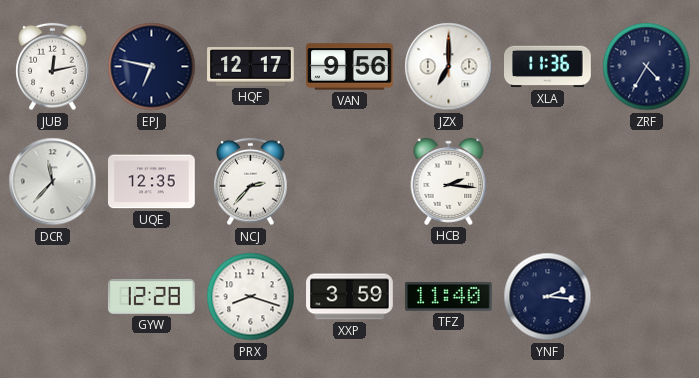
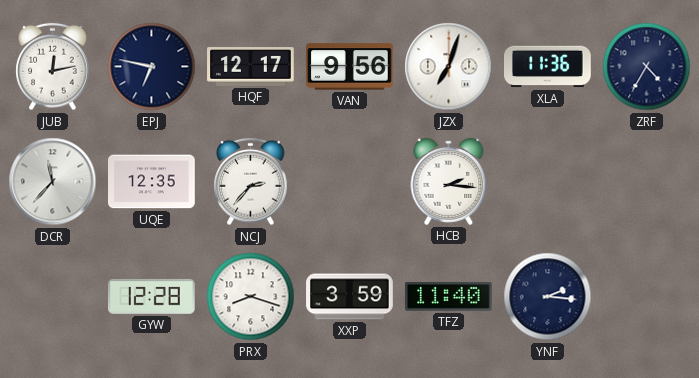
JZX: 7:00 -> 7:03
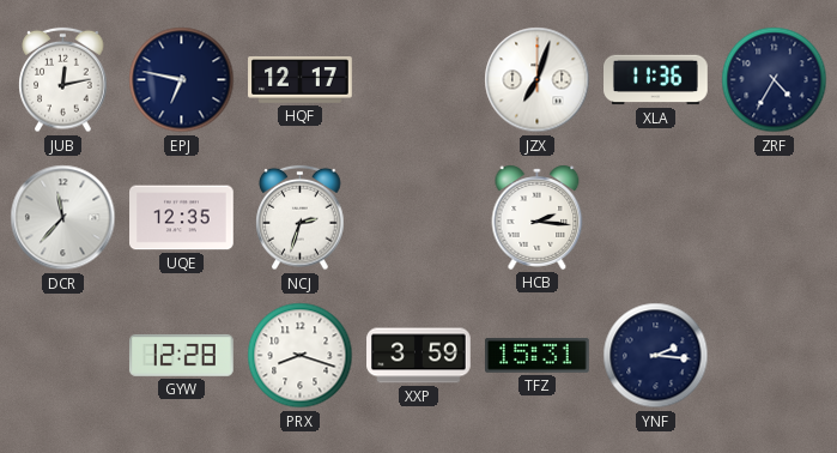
VAN: 9:56 -> none
NCJ: 2:37 -> 2:33
TFZ: 11:40 -> 15:31
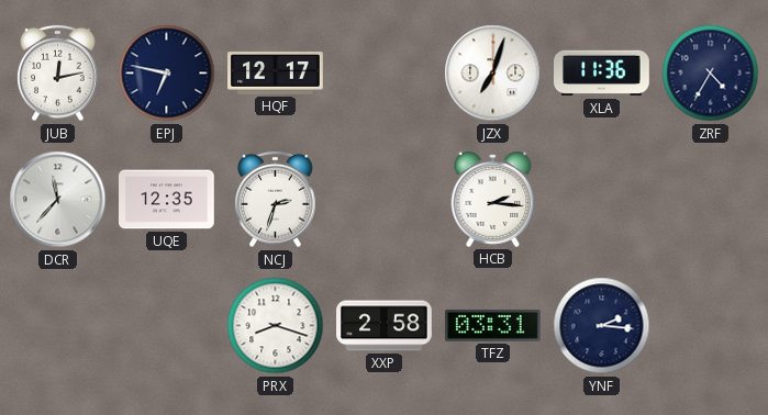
GYW: 12:28 -> none
XXP: 3:59 -> 2:58
TFZ: 15:31 -> 03:31
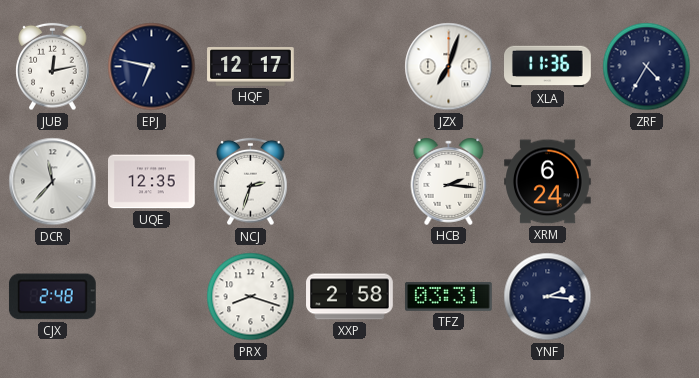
XRM: none -> 6:24
CJX: none -> 2:48
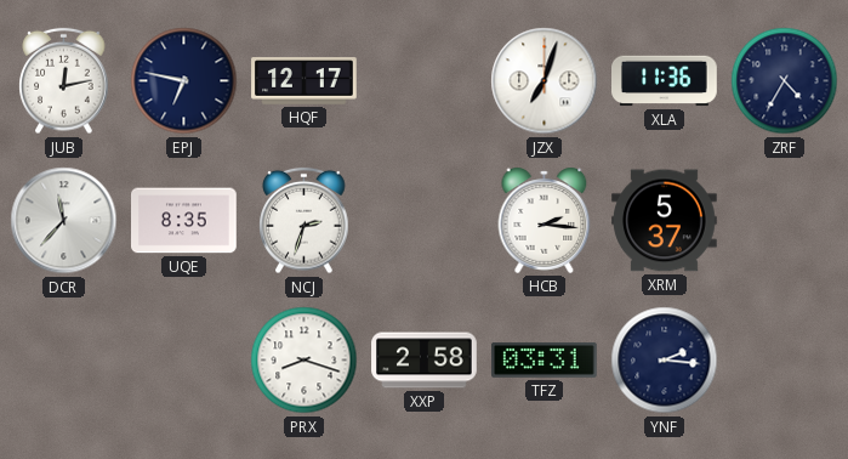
UQE: 12:35 -> 8:35
XRM: 6:24 -> 5:37
CJX: 2:48 -> none
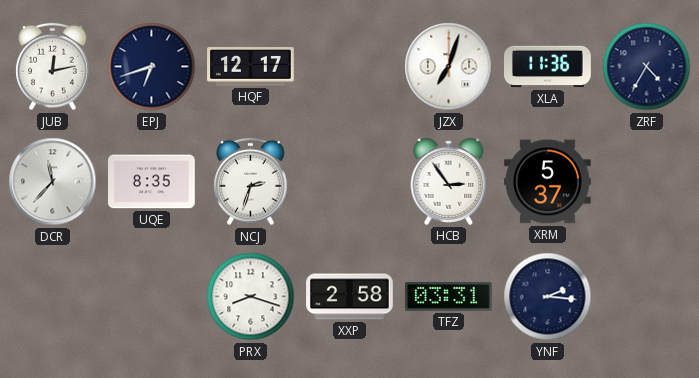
EPJ: 6:47 -> 6:42
HCB: 2:16 -> 2:54
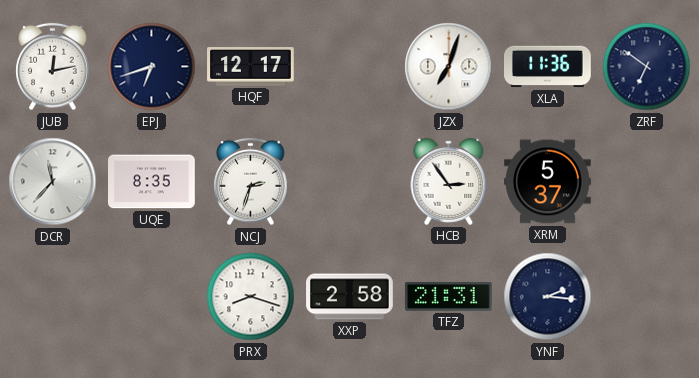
ZRF: 4:35 -> 6:51
TFZ: 03:31 -> 21:31
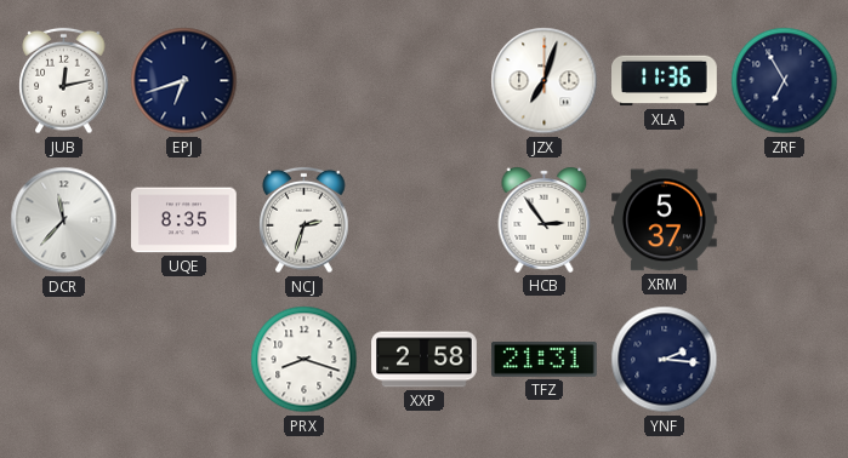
HQF: 12:17 -> none
ZRF: 6:51 -> 6:55
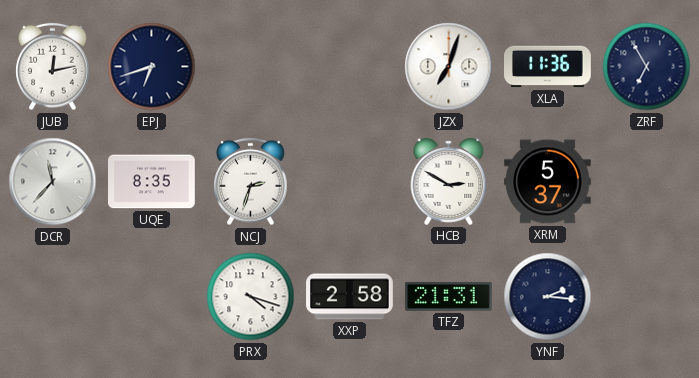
HCB: 2:54 -> 2:50
PRX: 8:18 -> 4:18
